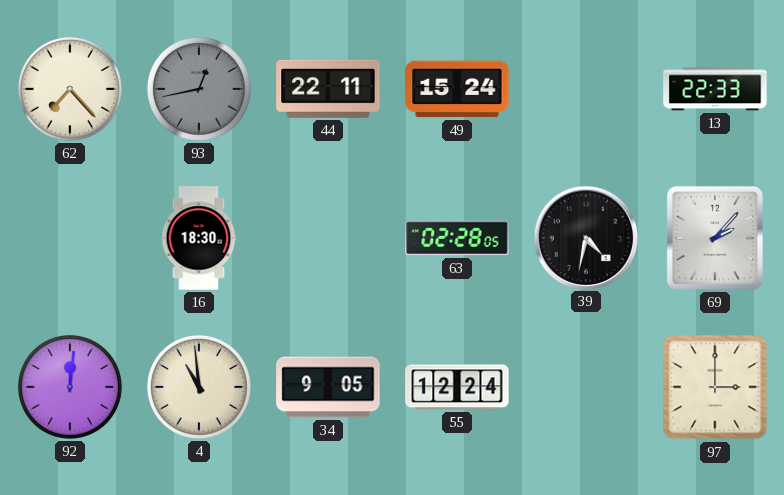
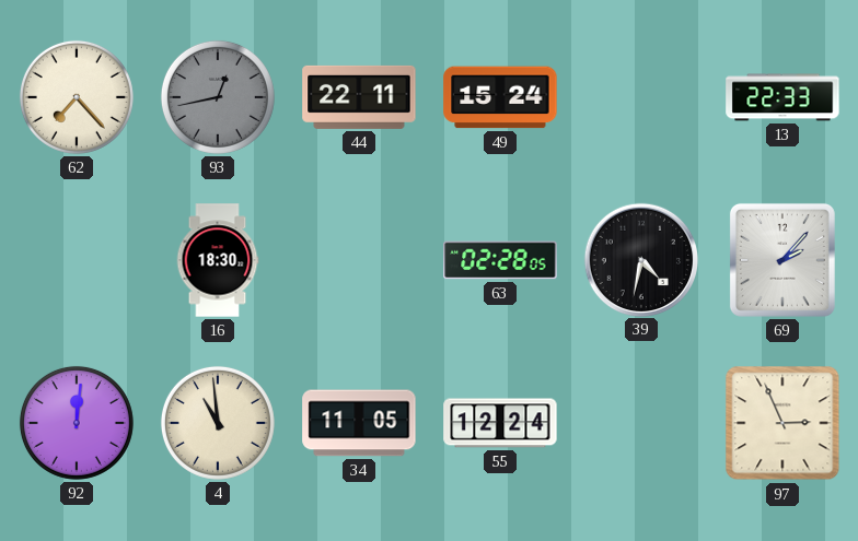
34: 9:05 -> 11:05
97: 3:00 -> 2:56
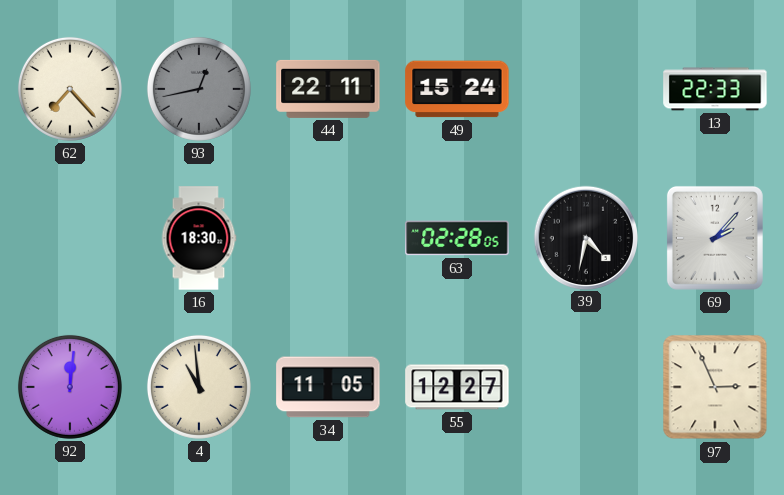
55: 12:24 -> 12:27
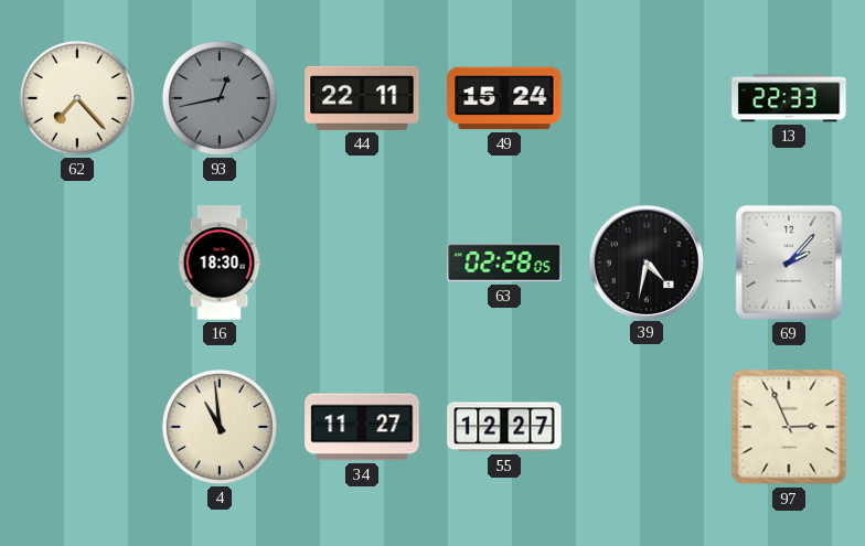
92: 12:01 -> none
34: 11:05 -> 11:27
